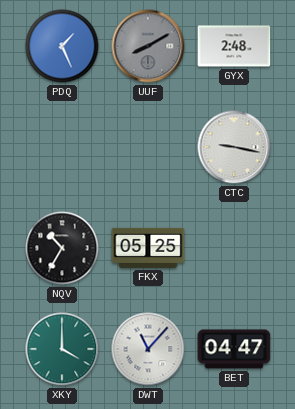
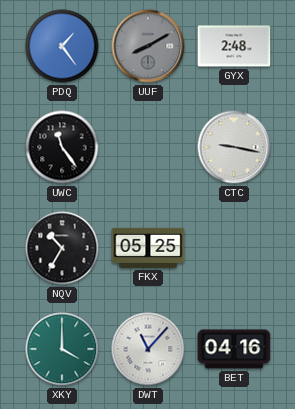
PDQ: 1:26 -> 1:24
UWC: none -> 11:24
BET: 04:47 -> 04:16
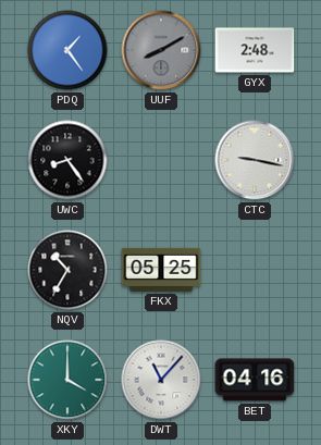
UWC: 11:24 -> 8:24
